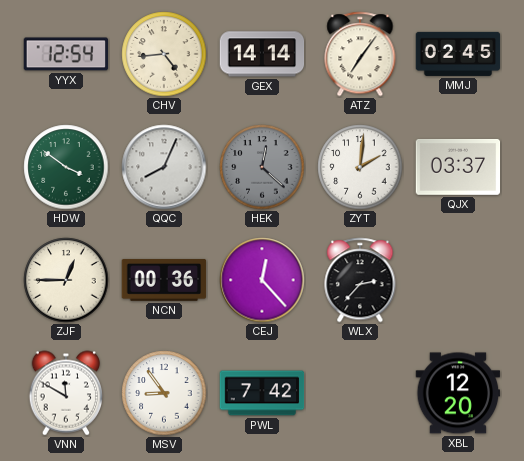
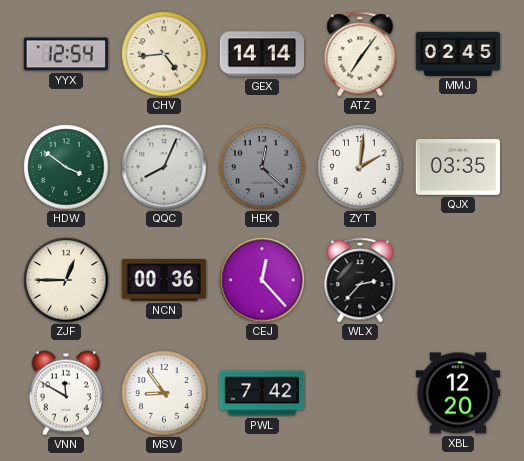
QJX: 03:37 -> 03:35
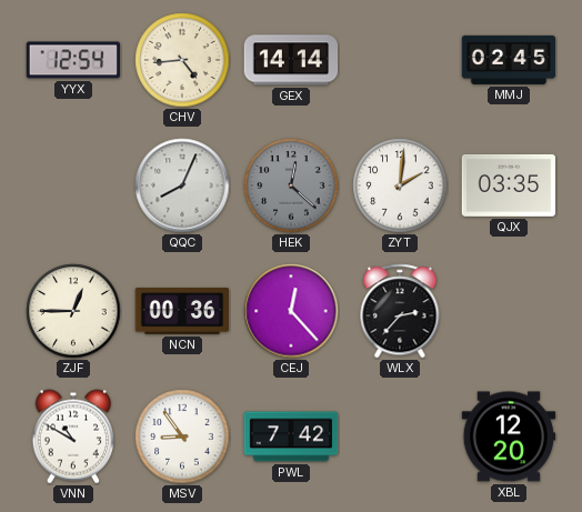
ATZ: 7:06 -> none
HDW: 3:51 -> none
VNN: 11:50 -> 10:50
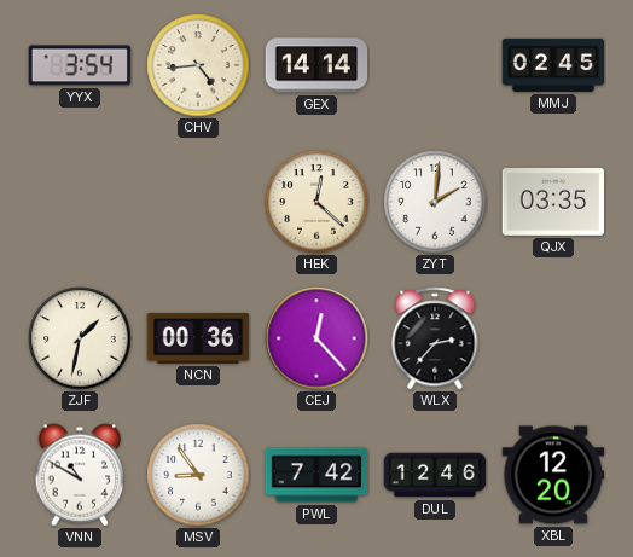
YYX: 12:54 -> 3:54
QQC: 8:04 -> none
HEK dial: grey -> cream
ZJF: 12:45 -> 1:32
DUL: none -> 12:46
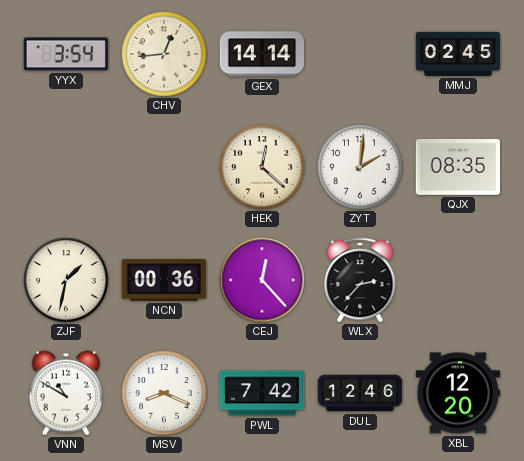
CHV: 4:44 -> 12:44
QJX: 03:35 -> 08:35
MSV: 8:54 -> 8:19
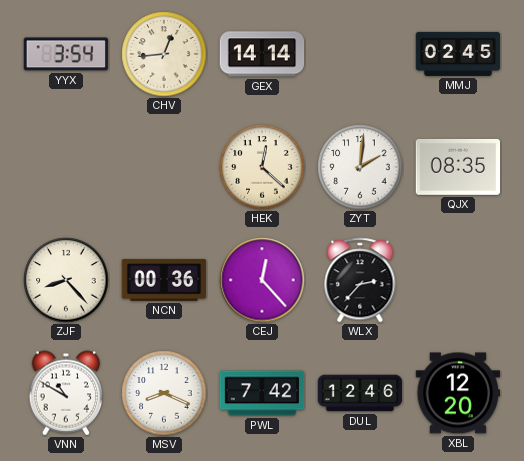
ZJF: 1:32 -> 8:23
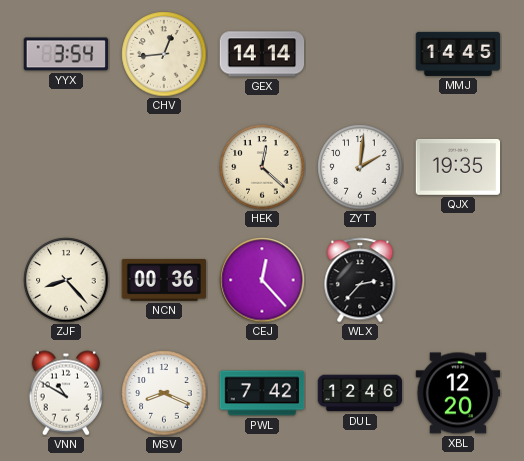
MMJ: 02:45 -> 14:45
QJX: 08:35 -> 19:35
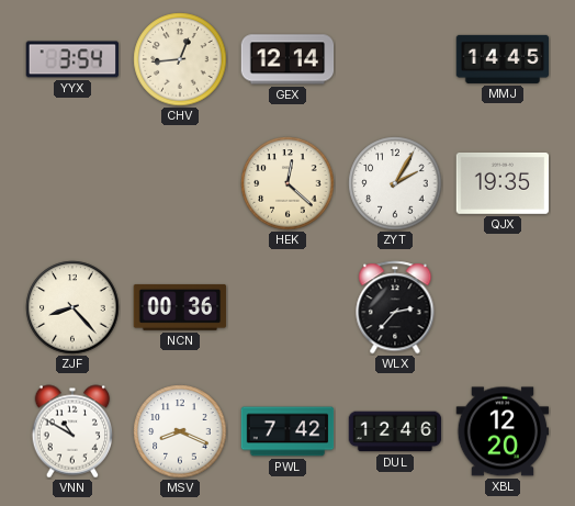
GEX: 14:14 -> 12:14
ZYT: 2:01 -> 2:05
CEJ: 12:23 -> none
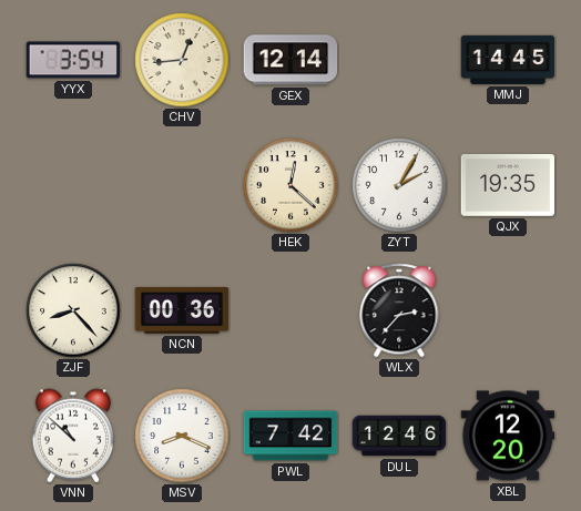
VNN: 10:50 -> 10:52
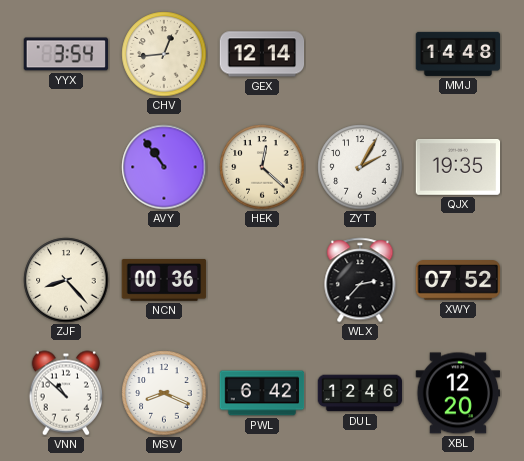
MMJ: 14:45 -> 14:48
AVY: none -> 10:54
XWY: none -> 07:52
PWL: 7:42 -> 6:42
